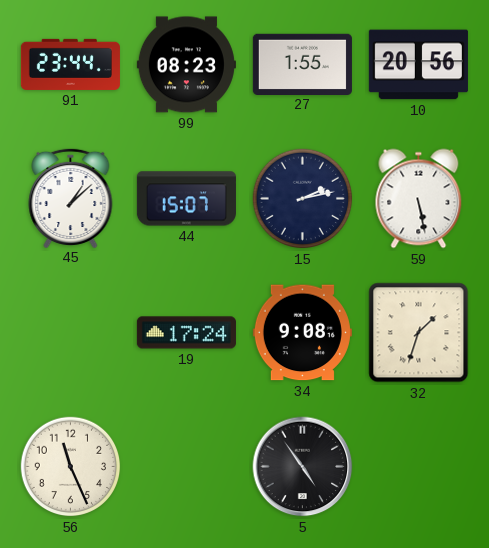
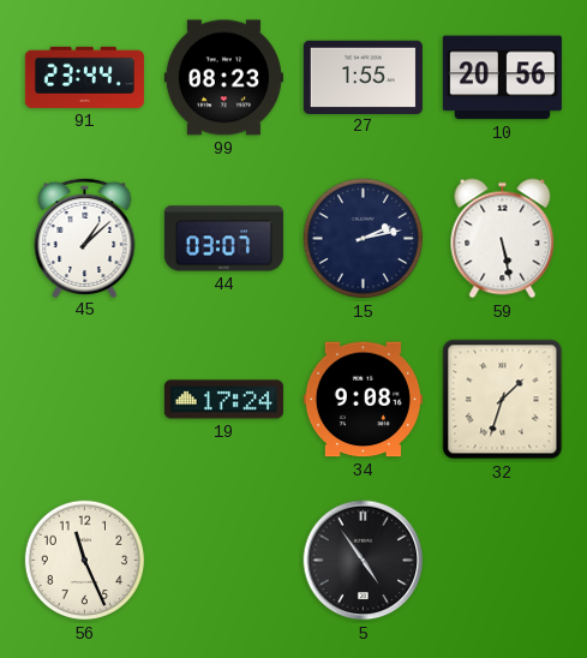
44: 15:07 -> 03:07
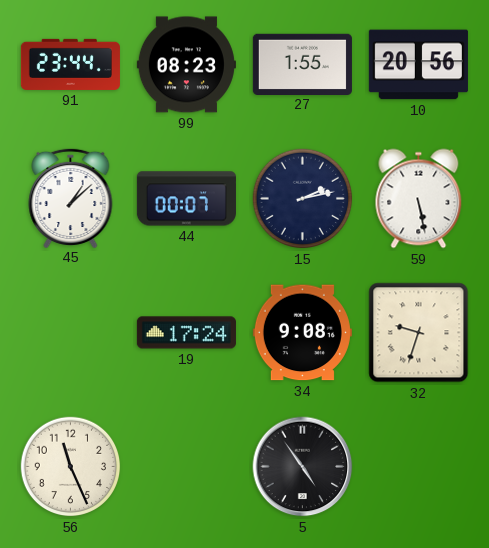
44: 03:07 -> 00:07
32: 1:33 -> 9:33
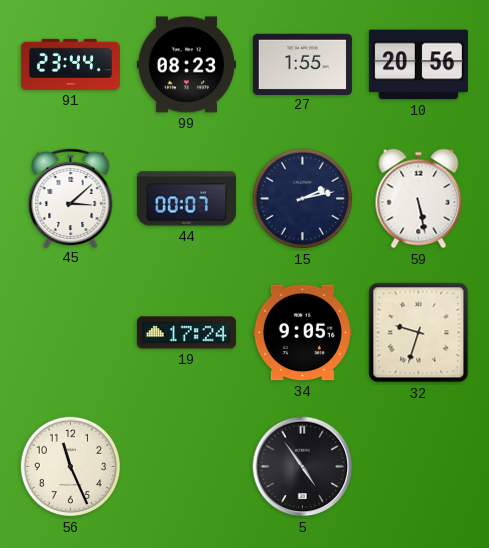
45: 1:08 -> 3:08
34: 9:08 -> 9:05
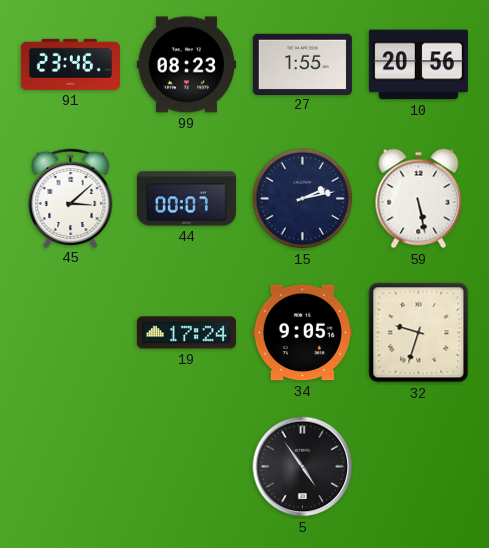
91: 23:44 -> 23:46
56: 11:26 -> none
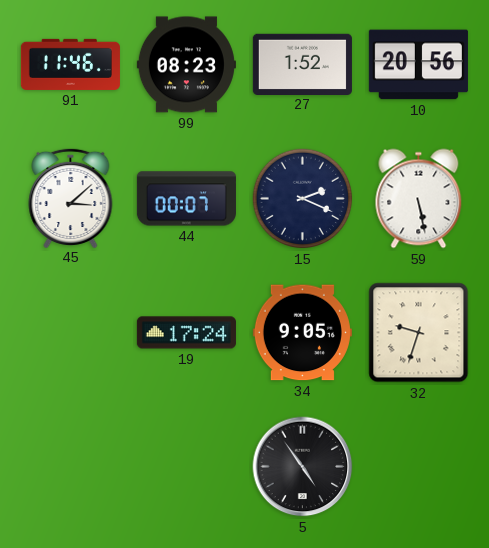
91: 23:46 -> 11:46
27: 1:55 -> 1:52
15: 2:13 -> 2:19
